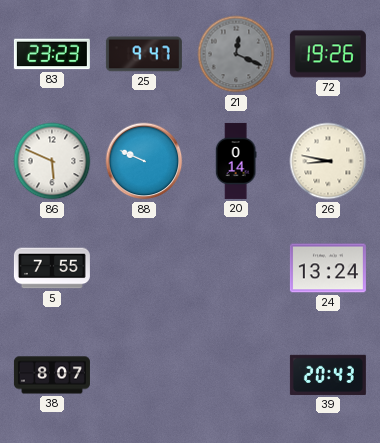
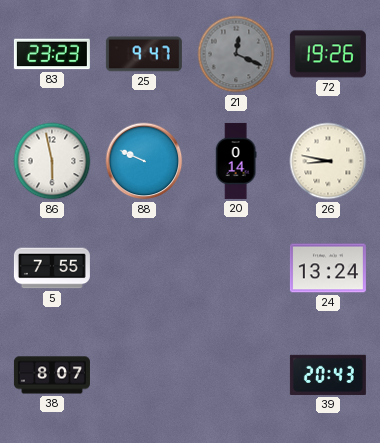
86: 5:49 -> 5:58
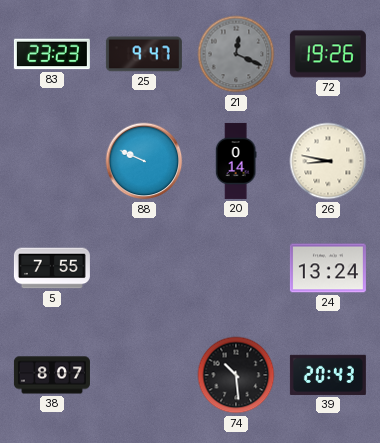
86: 5:58 -> none
74: none -> 10:29
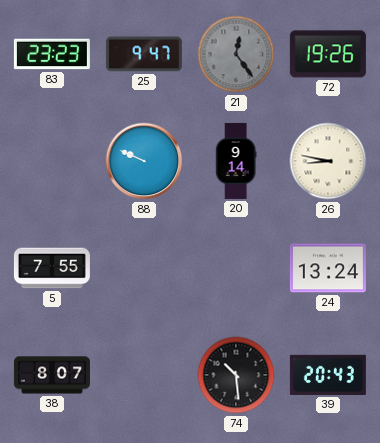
21: 12:19 -> 12:24
20: 0:14 -> 9:14
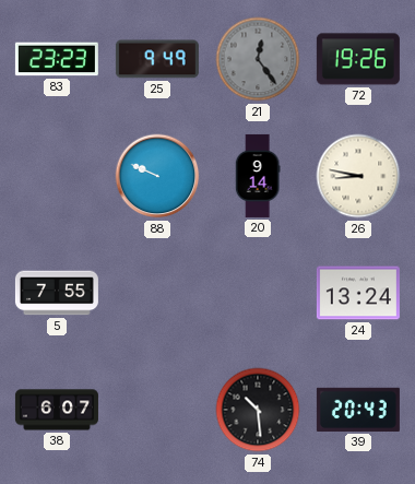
25: 9:47 -> 9:49
38: 8:07 -> 6:07
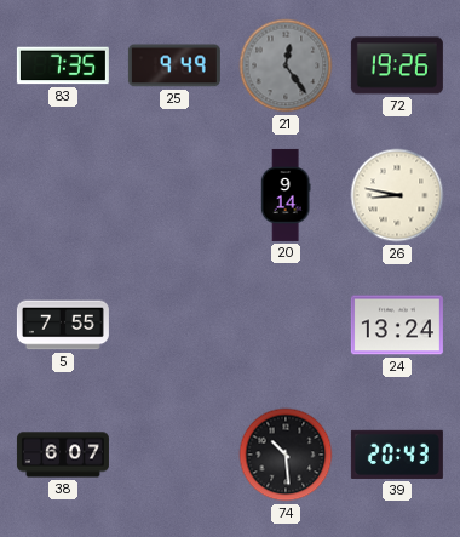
83: 23:23 -> 7:35
88: 9:49 -> none
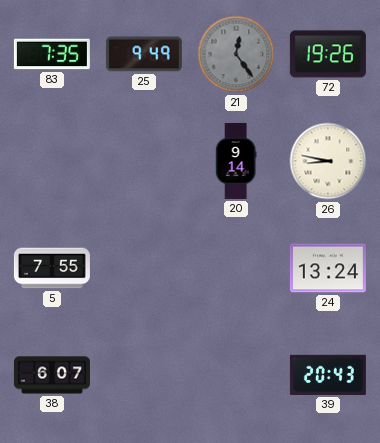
74: 10:29 -> none
